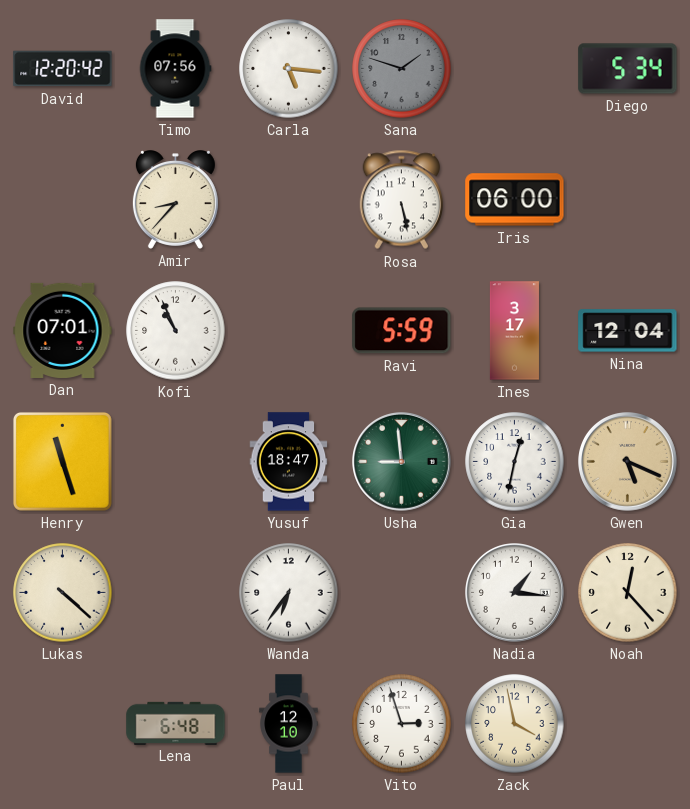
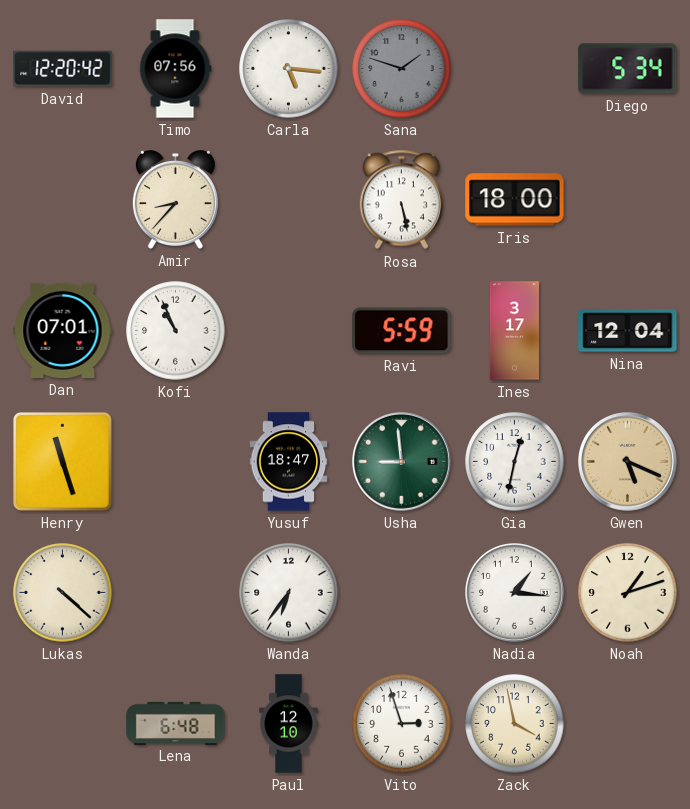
Iris: 06:00 -> 18:00
Noah: 12:23 -> 1:12
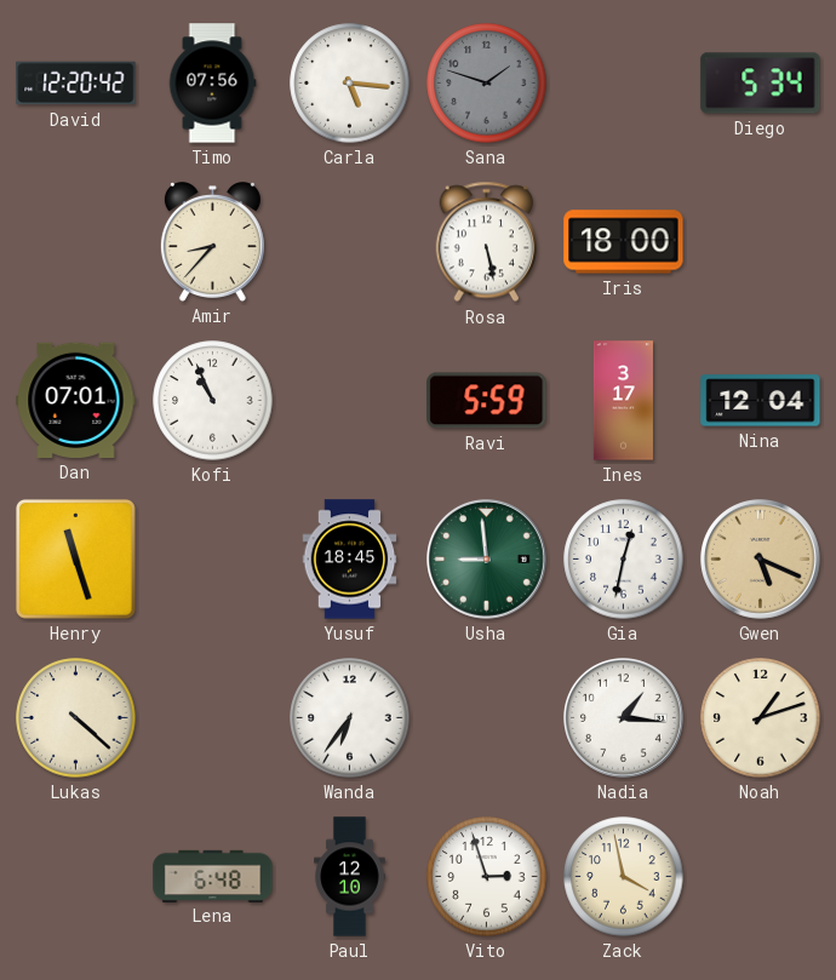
Yusuf: 18:47 -> 18:45
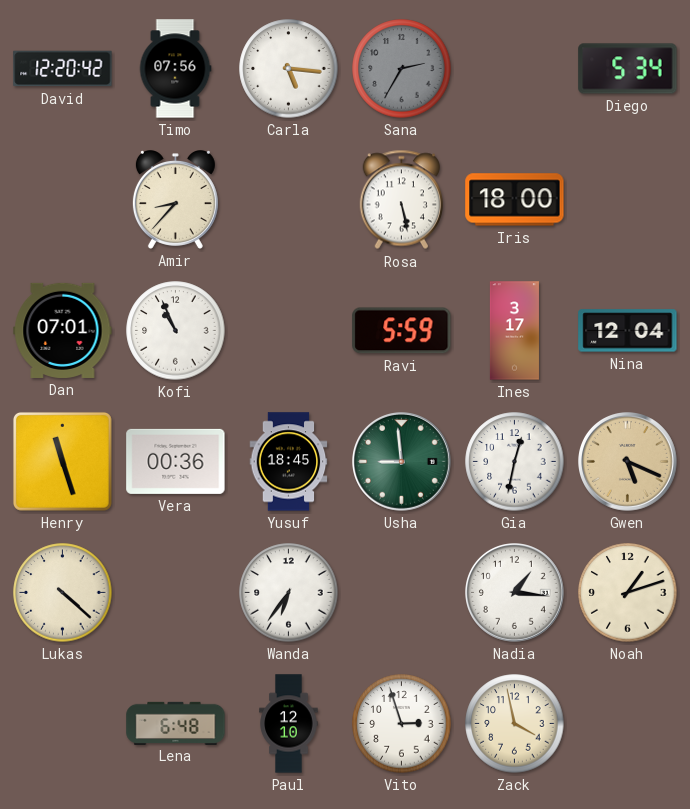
Sana: 1:48 -> 2:35
Vera: none -> 00:36
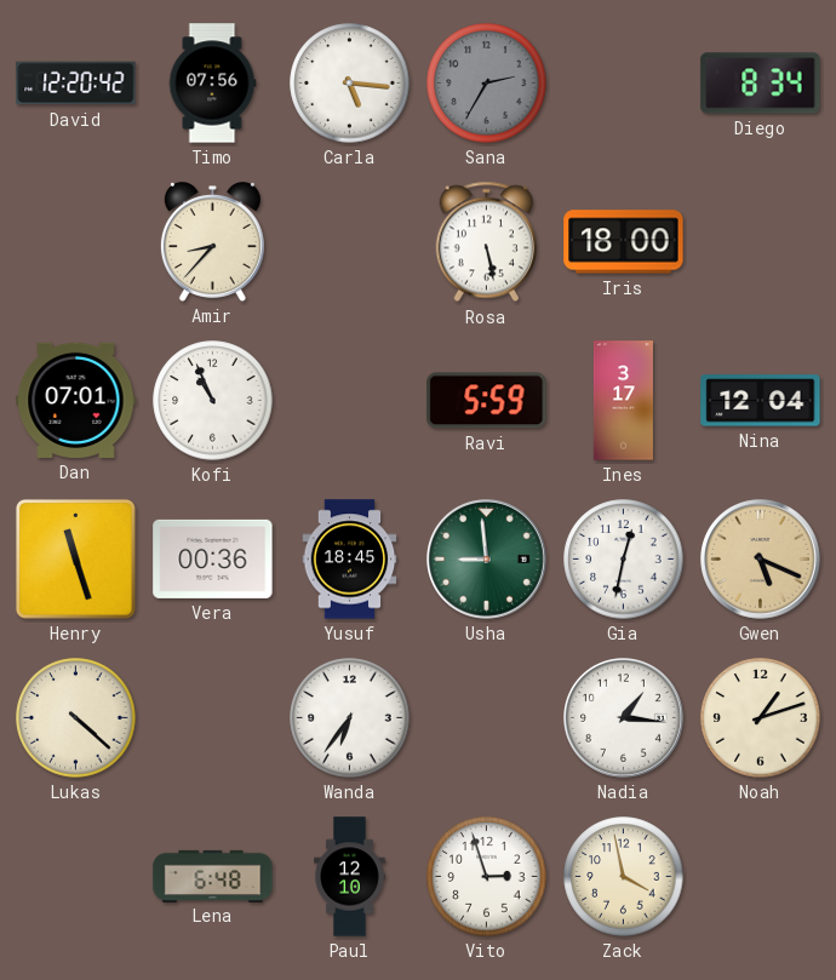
Diego: 5:34 -> 8:34
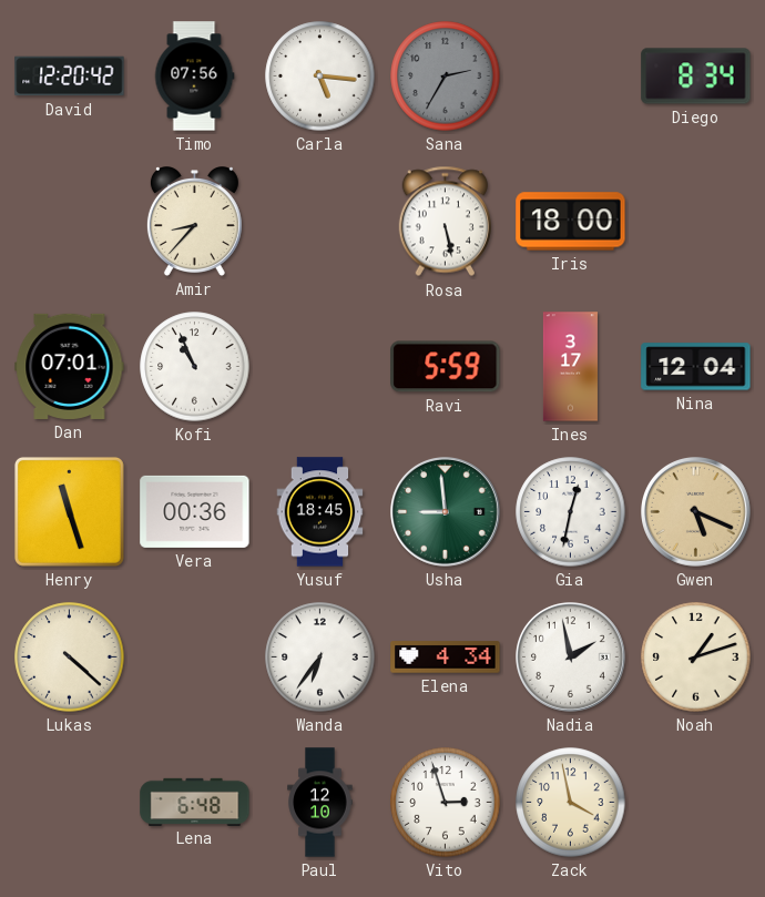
Elena: none -> 4:34
Nadia: 1:16 -> 1:58
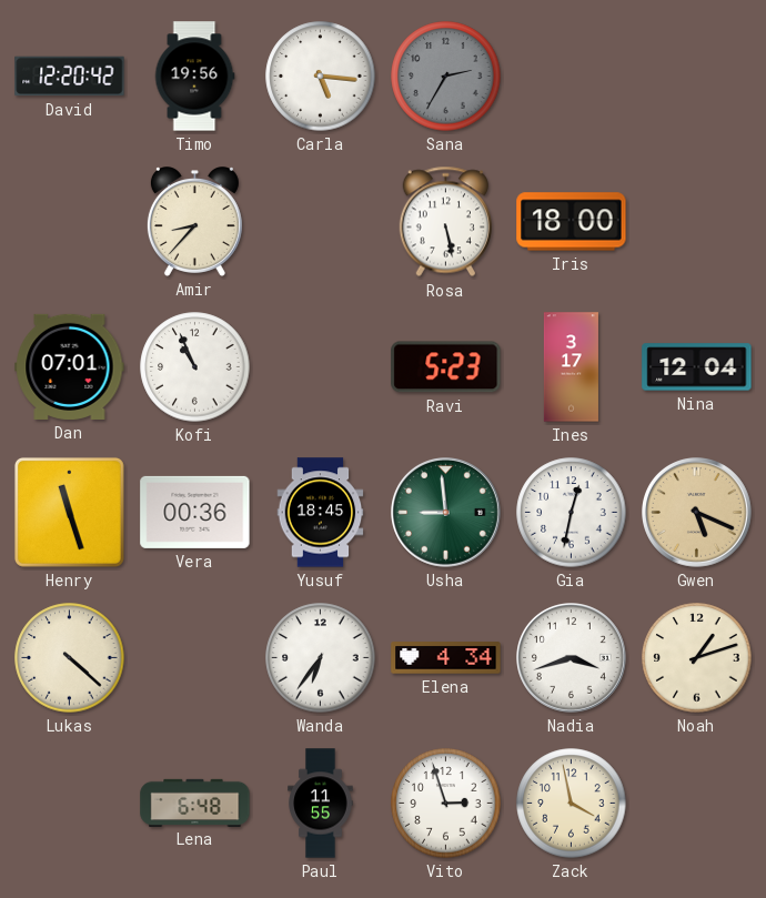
Timo: 07:56 -> 19:56
Diego: 8:34 -> none
Ravi: 5:59 -> 5:23
Nadia: 1:58 -> 3:42
Paul: 12:10 -> 11:55
